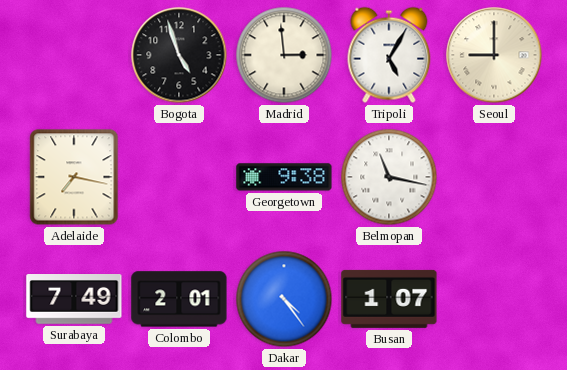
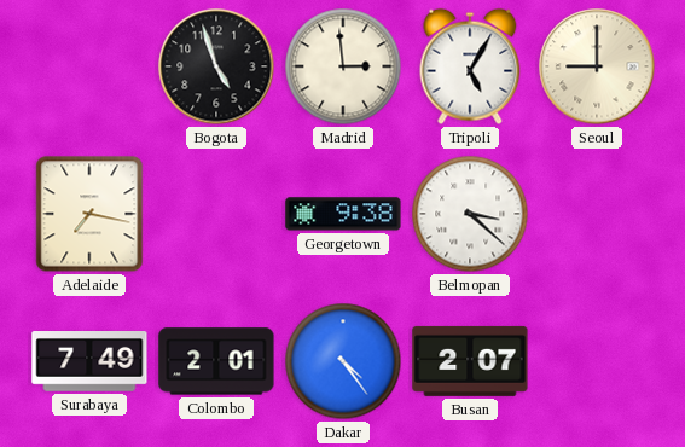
Belmopan: 11:17 -> 3:22
Busan: 1:07 -> 2:07
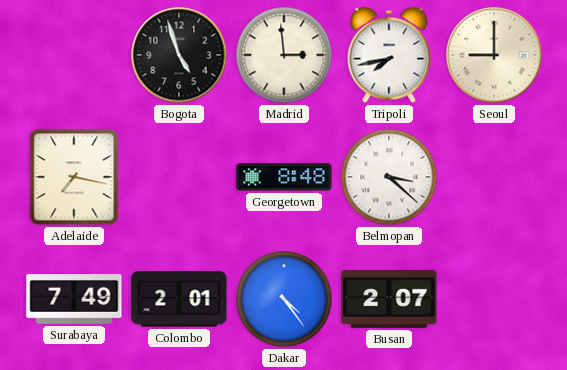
Tripoli: 5:05 -> 7:43
Georgetown: 9:38 -> 8:48
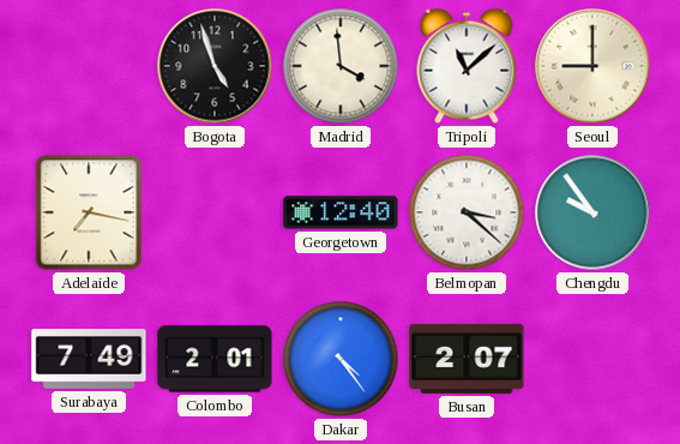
Madrid: 2:59 -> 3:59
Tripoli: 7:43 -> 11:08
Georgetown: 8:48 -> 12:40
Chengdu: none -> 9:54
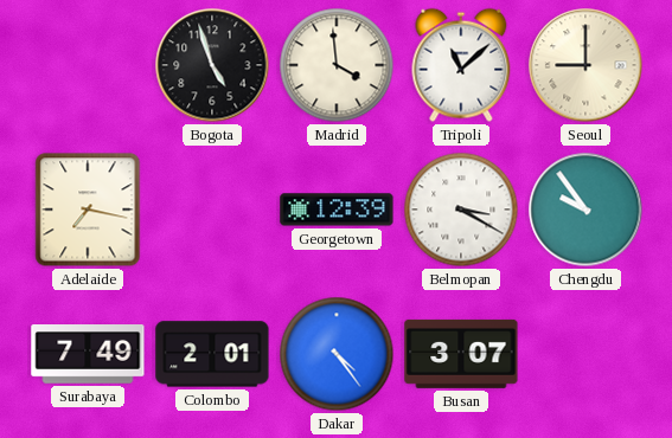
Georgetown: 12:40 -> 12:39
Belmopan: 3:22 -> 3:20
Busan: 2:07 -> 3:07
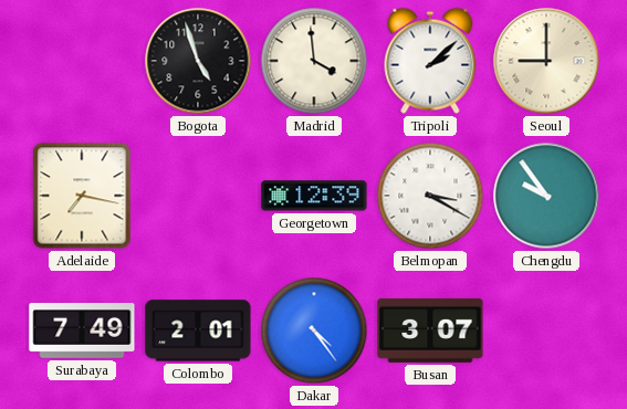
Tripoli: 11:08 -> 2:08
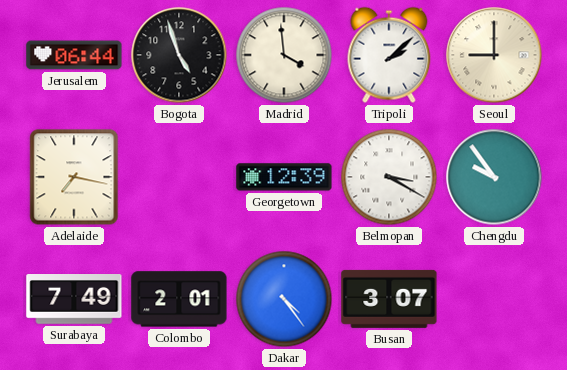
Jerusalem: none -> 06:44
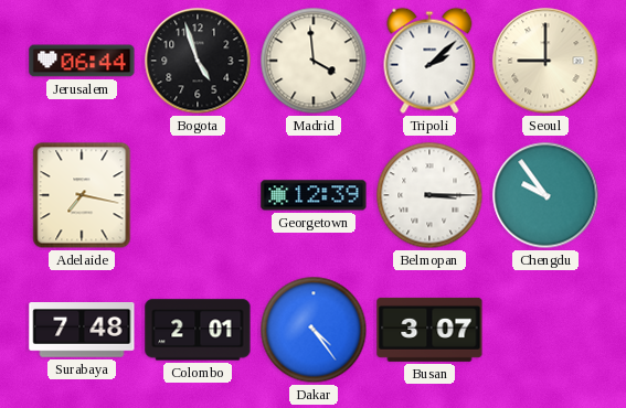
Belmopan: 3:20 -> 3:15
Surabaya: 7:49 -> 7:48
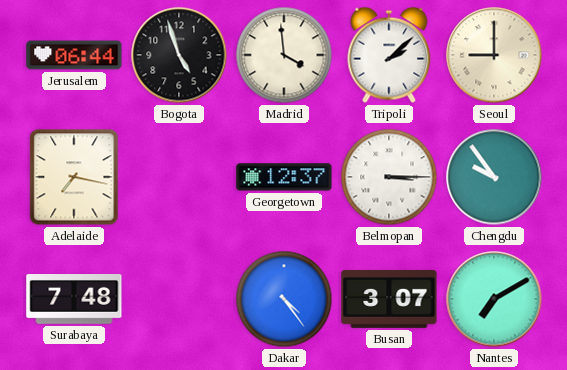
Georgetown: 12:39 -> 12:37
Colombo: 2:01 -> none
Nantes: none -> 7:10
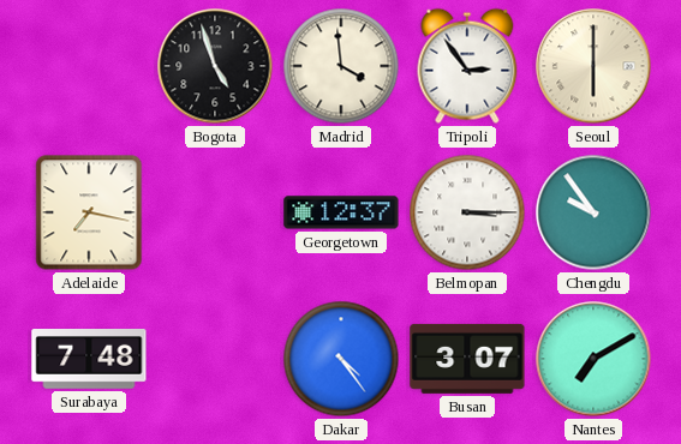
Jerusalem: 06:44 -> none
Tripoli: 2:08 -> 2:54
Seoul: 9:00 -> 6:00
